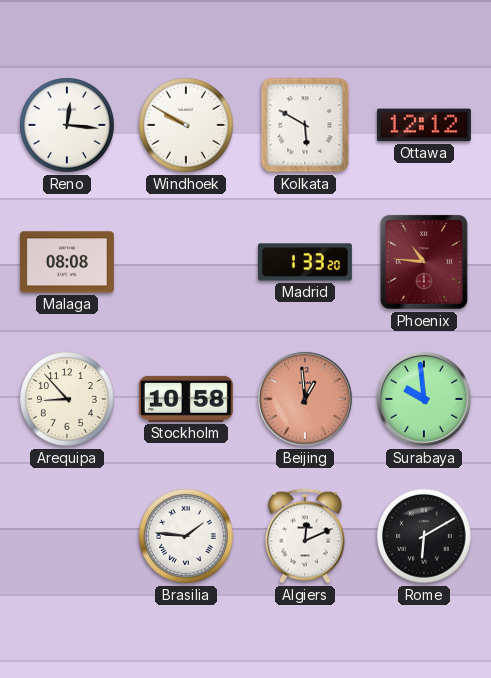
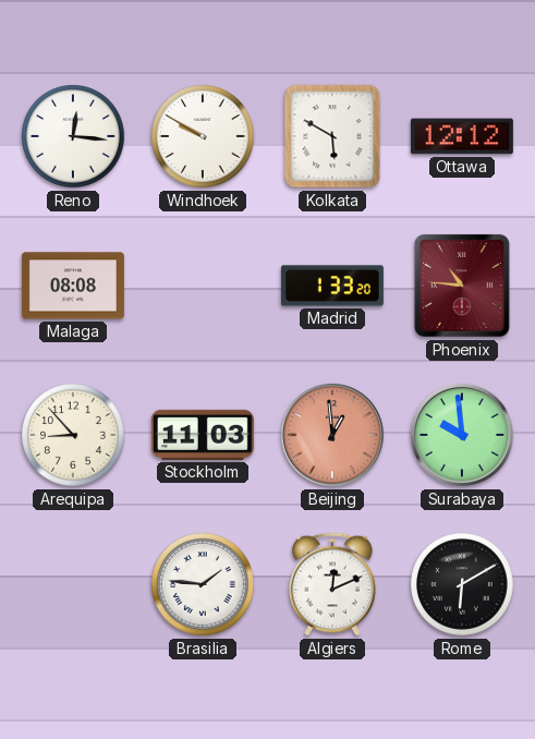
Stockholm: 10:58 -> 11:03
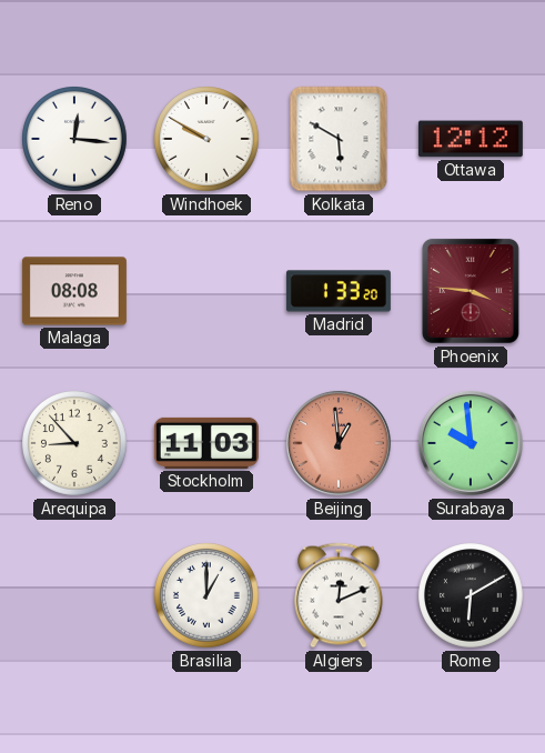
Phoenix: 10:46 -> 3:46
Brasilia: 1:46 -> 1:00
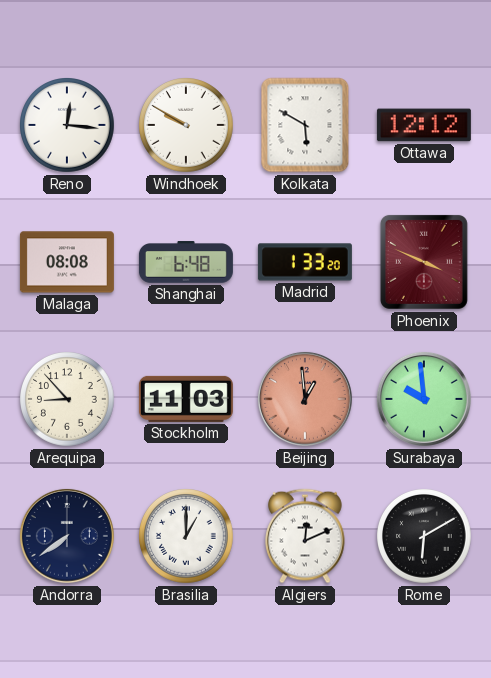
Shanghai: none -> 6:48
Phoenix: 3:46 -> 3:49
Andorra: none -> 7:39
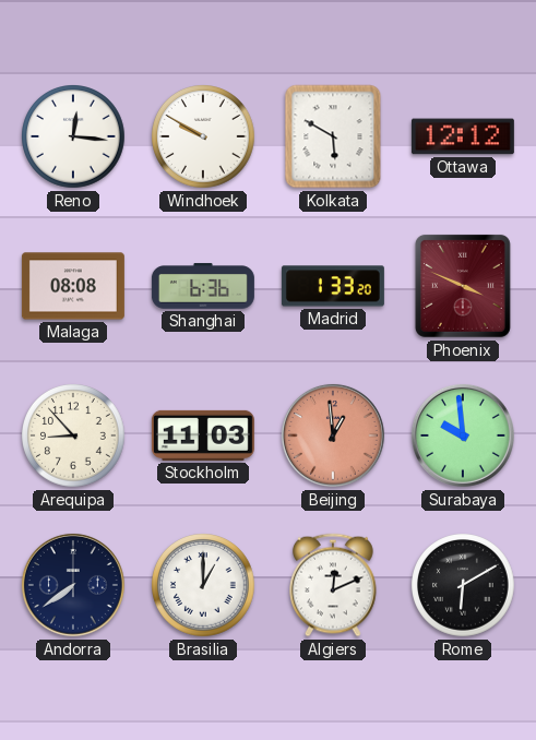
Shanghai: 6:48 -> 6:36
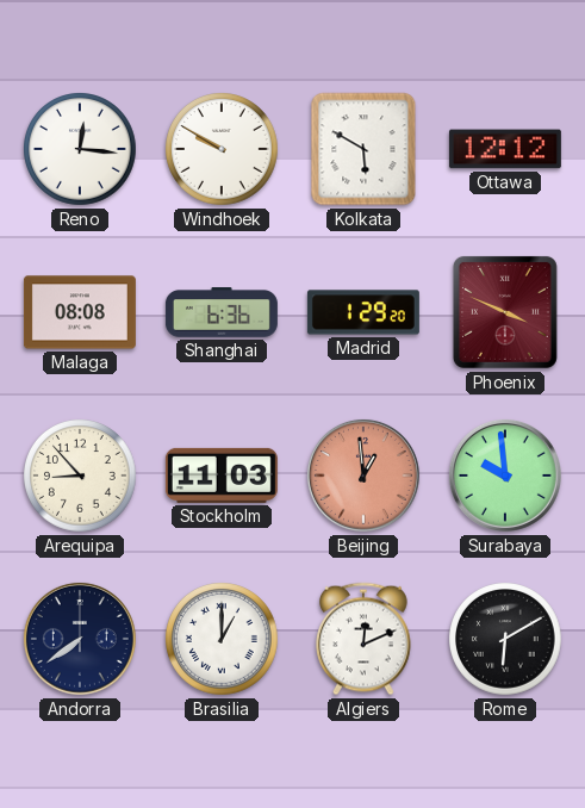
Madrid: 1:33 -> 1:29
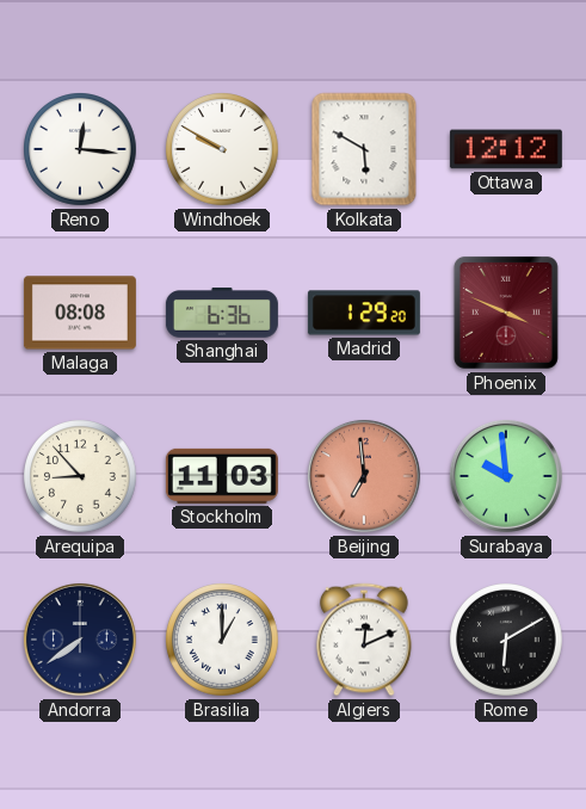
Beijing: 12:59 -> 6:59
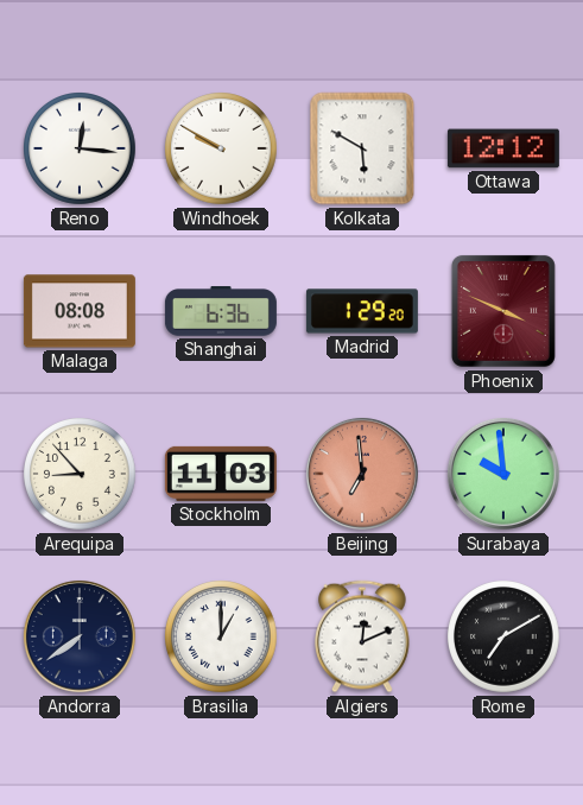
Rome: 6:10 -> 7:10
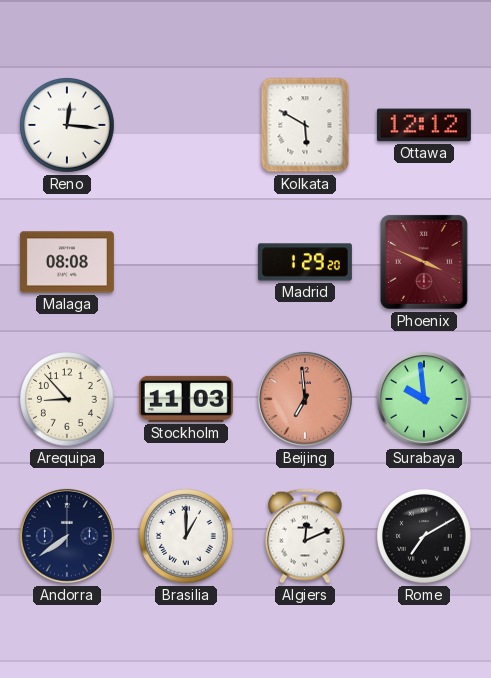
Windhoek: 9:50 -> none
Shanghai: 6:36 -> none
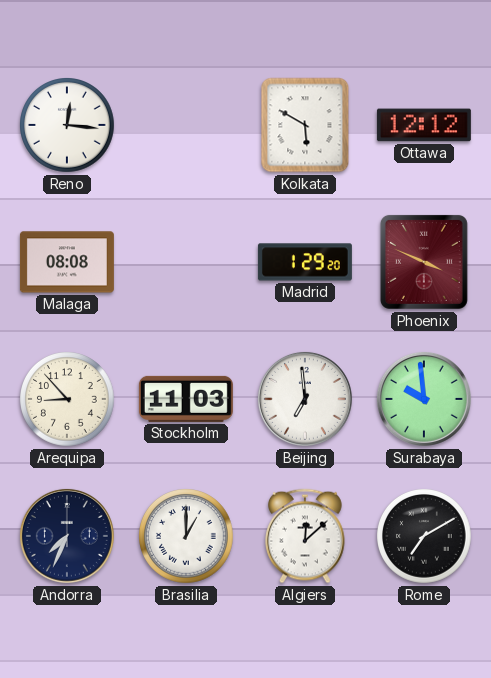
Beijing dial: salmon -> white
Andorra: 7:39 -> 7:34
Algiers: 12:11 -> 12:08
